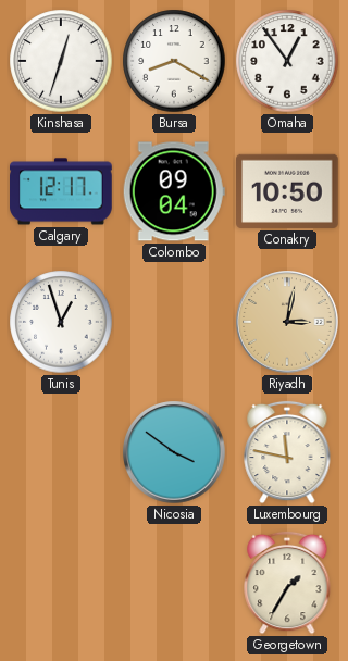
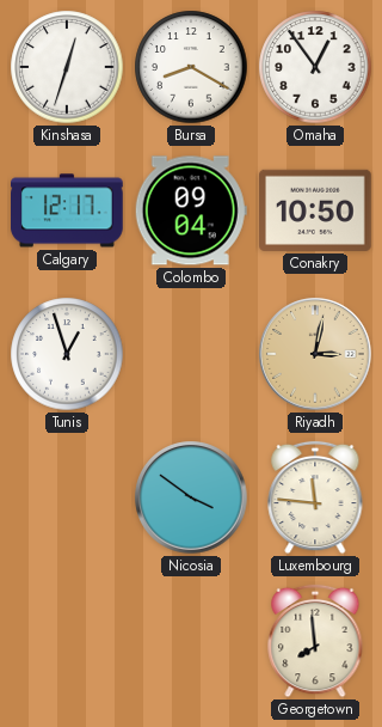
Luxembourg: 11:47 -> 11:46
Georgetown: 1:35 -> 7:59
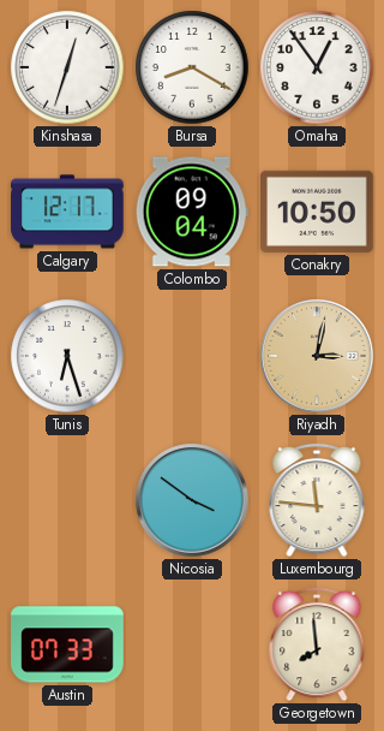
Tunis: 12:57 -> 6:27
Austin: none -> 07:33
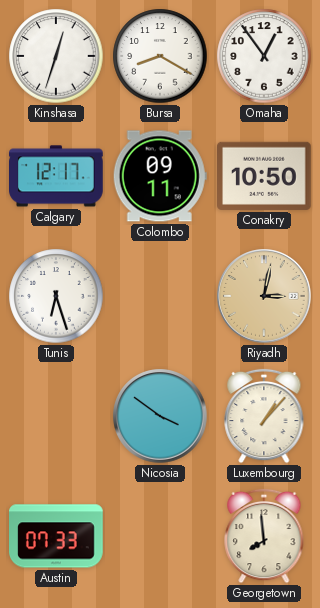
Colombo: 09:04 -> 09:11
Luxembourg: 11:46 -> 1:07
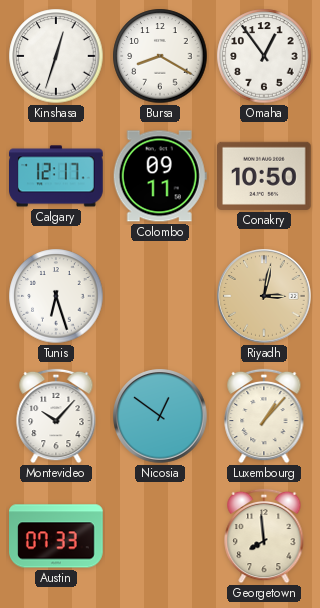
Montevideo: none -> 10:07
Nicosia: 3:51 -> 12:51
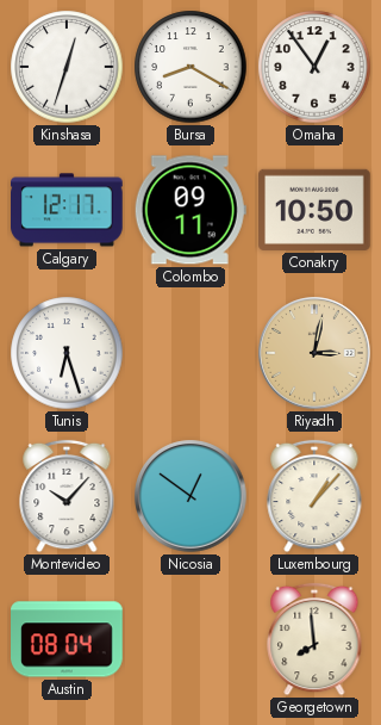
Austin: 07:33 -> 08:04
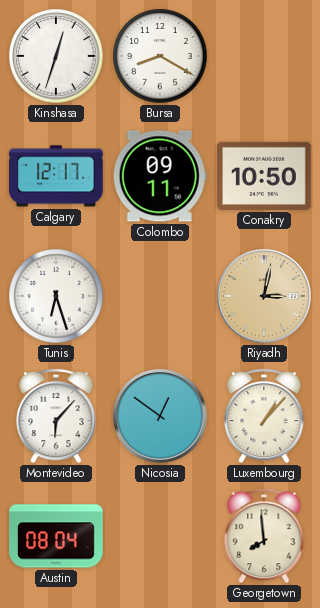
Omaha: 12:54 -> none
Montevideo: 10:07 -> 6:07
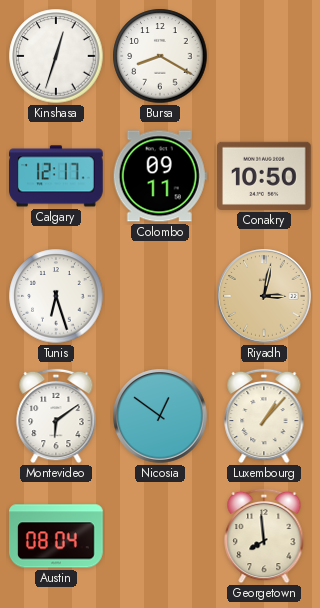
Montevideo: 6:07 -> 6:09
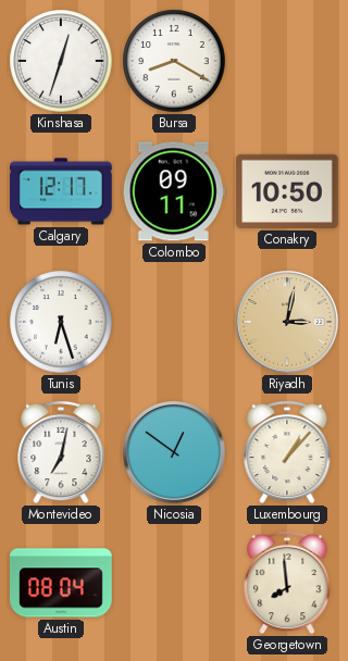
Montevideo: 6:09 -> 7:02
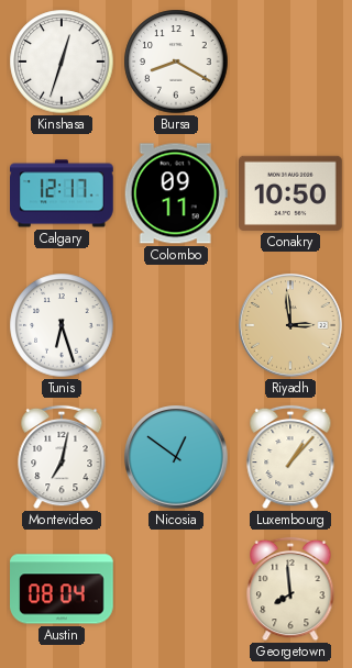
Riyadh: 3:02 -> 2:59
